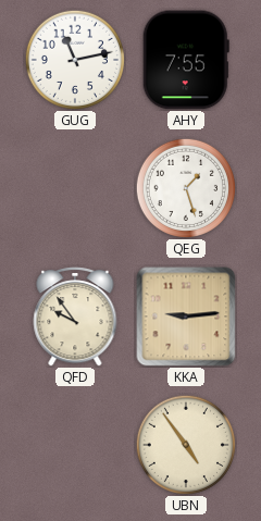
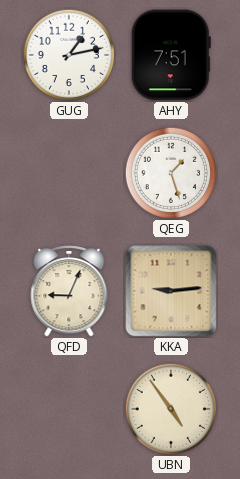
GUG: 11:13 -> 1:13
AHY: 7:55 -> 7:51
QFD: 9:54 -> 9:04
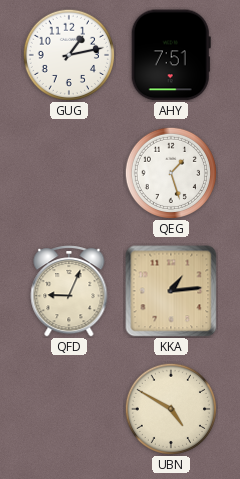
KKA: 9:14 -> 1:14
UBN: 4:54 -> 4:50
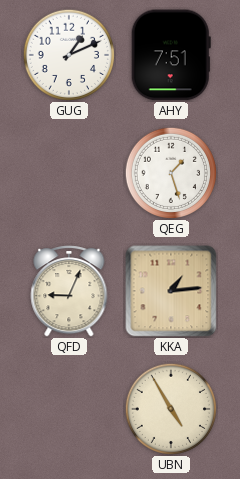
GUG: 1:13 -> 1:11
UBN: 4:50 -> 4:55
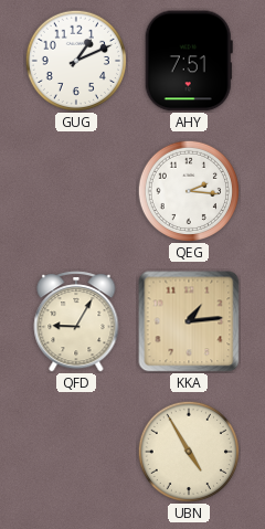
QEG: 1:27 -> 2:16
QFD: 9:04 -> 9:05
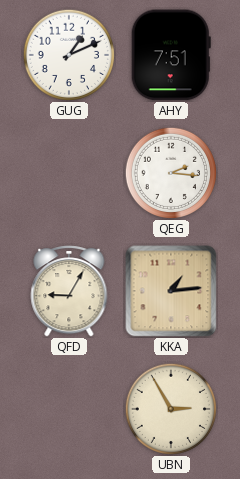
UBN: 4:55 -> 2:55
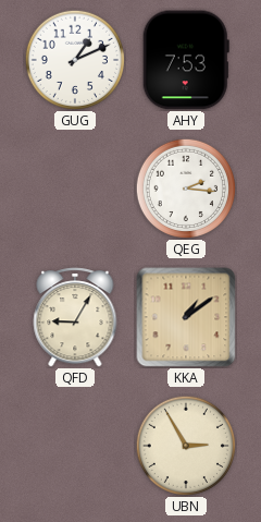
AHY: 7:51 -> 7:53
KKA: 1:14 -> 1:09
